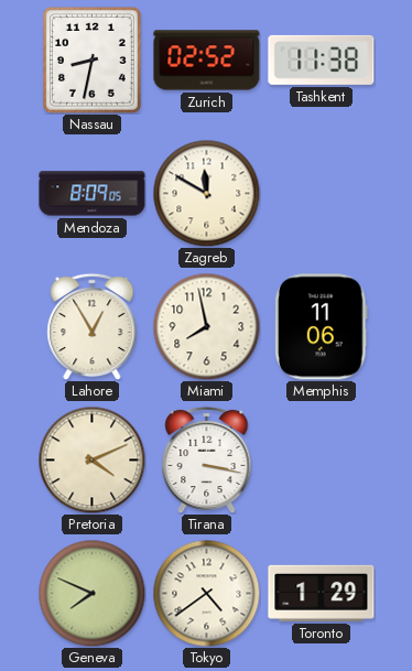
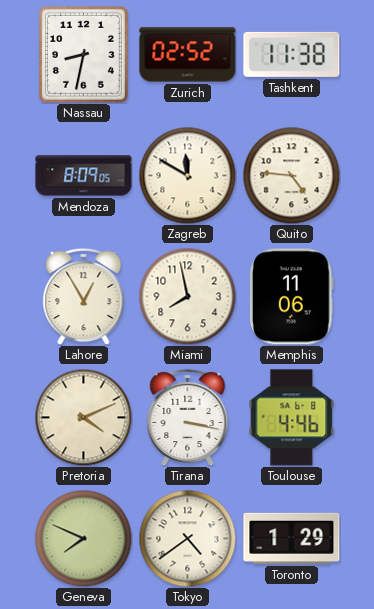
Quito: none -> 4:46
Toulouse: none -> 4:46
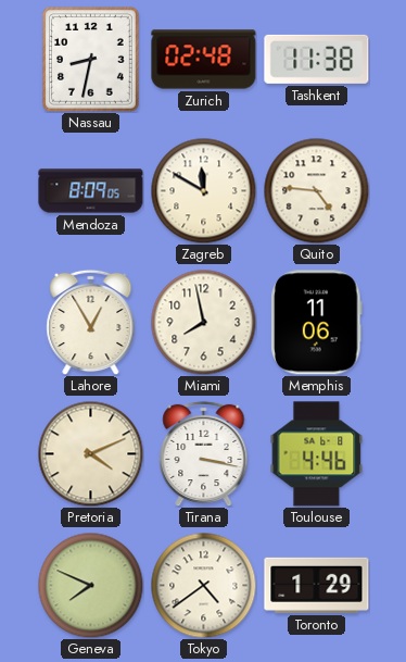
Zurich: 02:52 -> 02:48
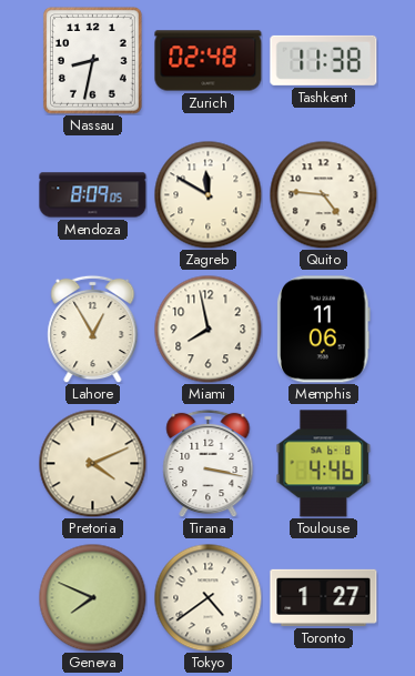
Toronto: 1:29 -> 1:27
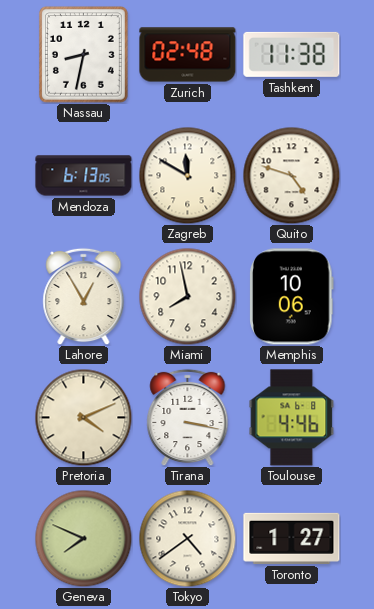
Mendoza: 8:09 -> 6:13
Quito: 4:46 -> 4:48
Memphis: 11:06 -> 10:06
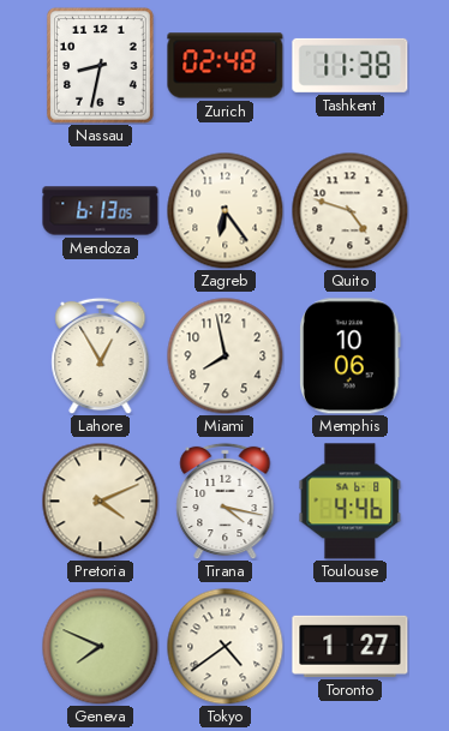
Zagreb: 11:50 -> 6:24
Tirana: 3:17 -> 4:17
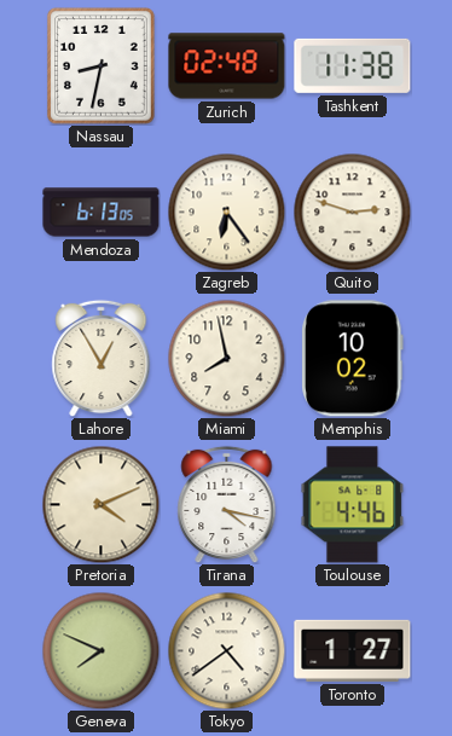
Quito: 4:48 -> 2:48
Memphis: 10:06 -> 10:02
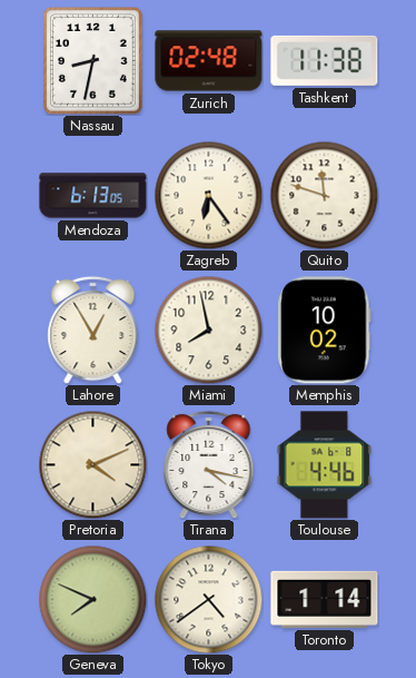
Quito: 2:48 -> 11:48
Toronto: 1:27 -> 1:14
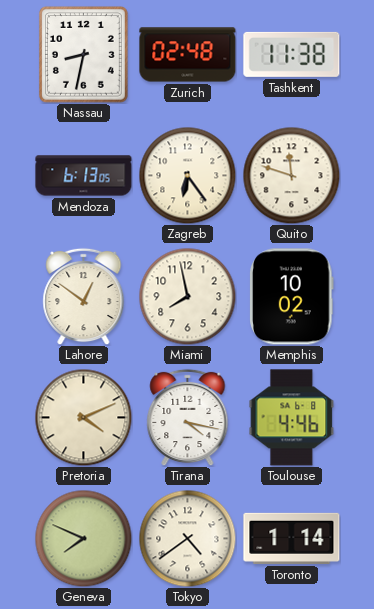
Lahore: 12:55 -> 12:51
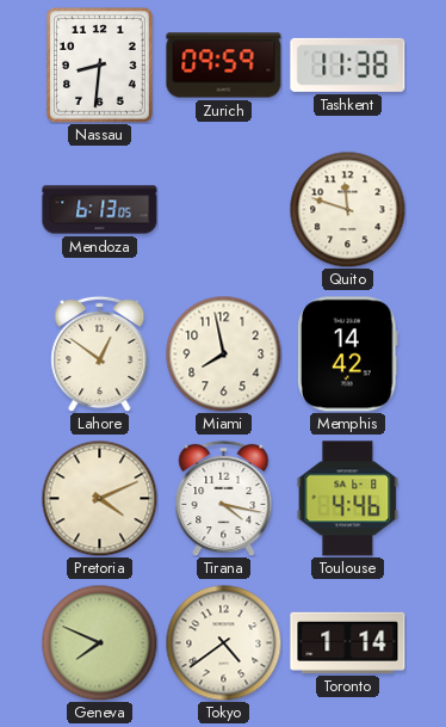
Nassau: 8:32 -> 8:31
Zurich: 02:48 -> 09:59
Zagreb: 6:24 -> none
Memphis: 10:02 -> 14:42
